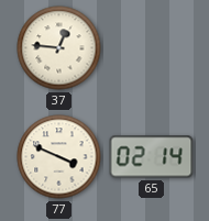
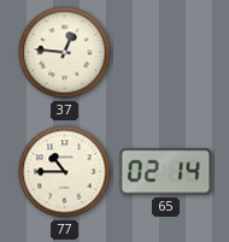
77: 3:49 -> 10:45
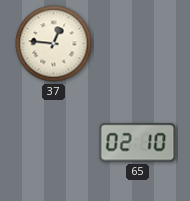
77: 10:45 -> none
65: 02:14 -> 02:10
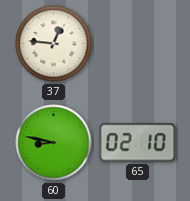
60: none -> 8:47
